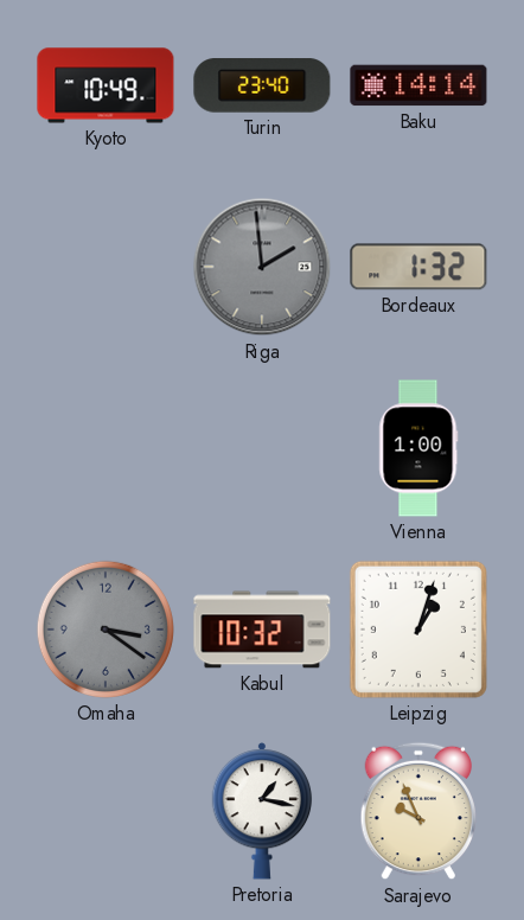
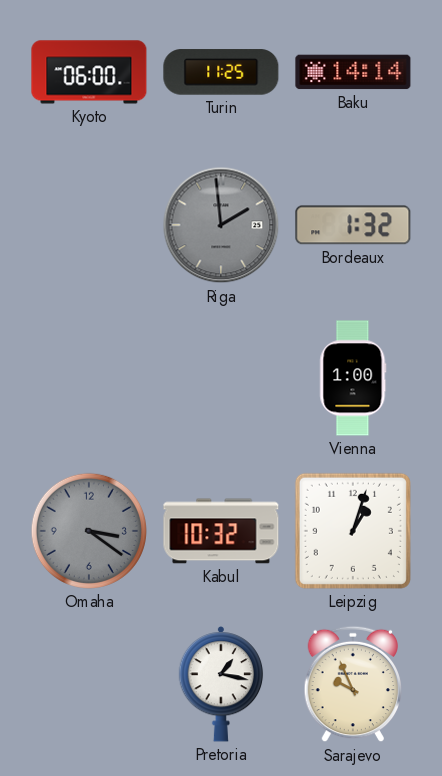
Kyoto: 10:49 -> 06:00
Turin: 23:40 -> 11:25
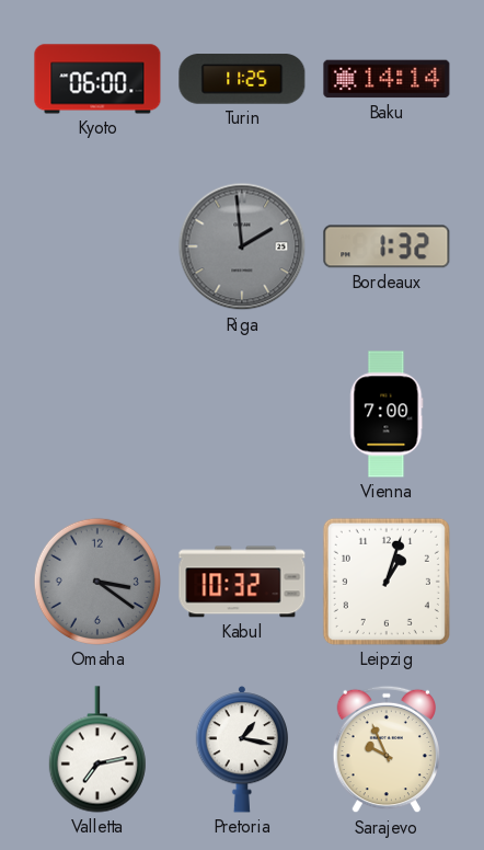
Vienna: 1:00 -> 7:00
Valletta: none -> 7:13
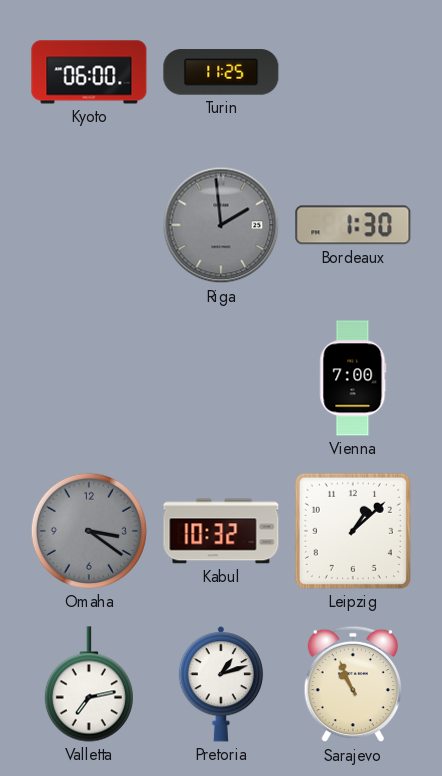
Baku: 14:14 -> none
Bordeaux: 1:32 -> 1:30
Leipzig: 1:03 -> 1:08
Pretoria: 1:17 -> 1:12
Sarajevo: 9:56 -> 10:56
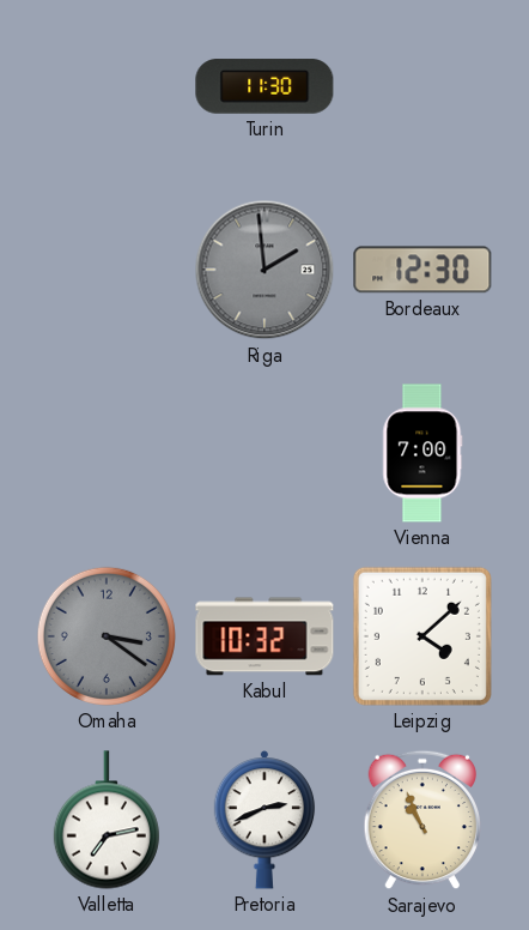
Kyoto: 06:00 -> none
Turin: 11:25 -> 11:30
Bordeaux: 1:30 -> 12:30
Leipzig: 1:08 -> 4:08
Pretoria: 1:12 -> 2:41
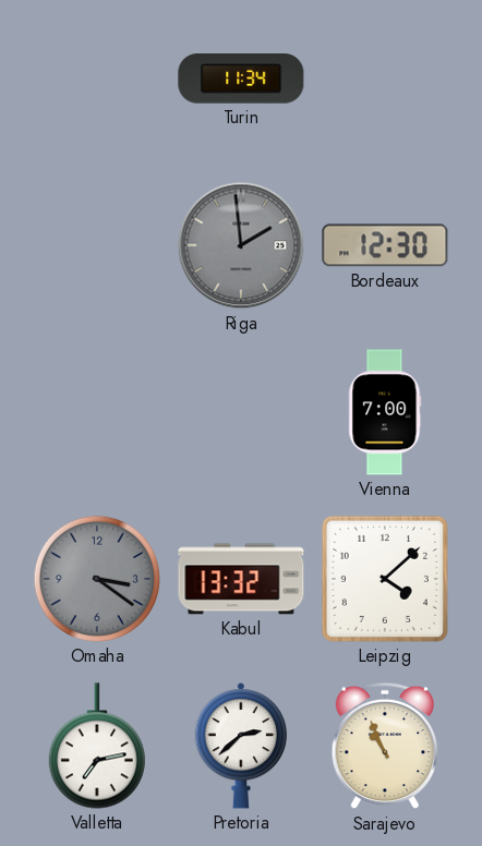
Turin: 11:30 -> 11:34
Kabul: 10:32 -> 13:32
Pretoria: 2:41 -> 2:38
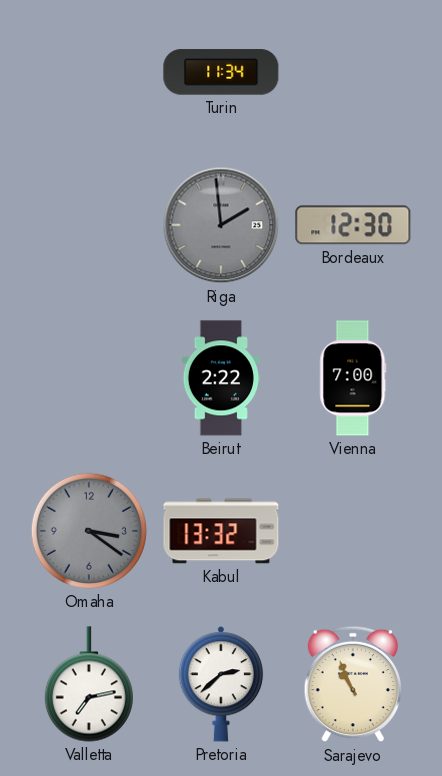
Beirut: none -> 2:22
Leipzig: 4:08 -> none
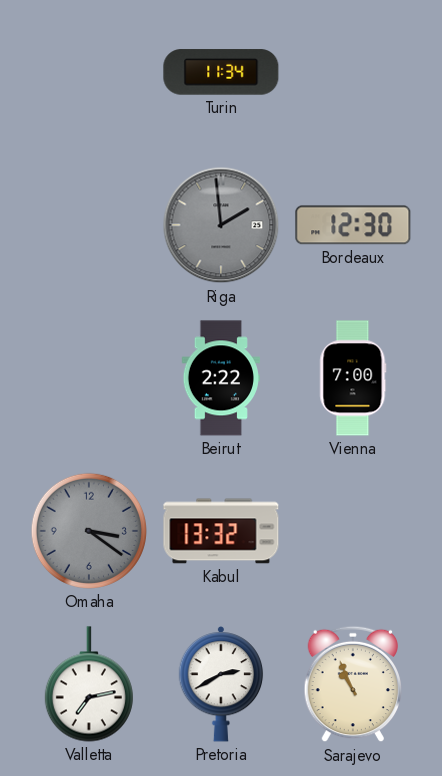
Pretoria: 2:38 -> 2:40
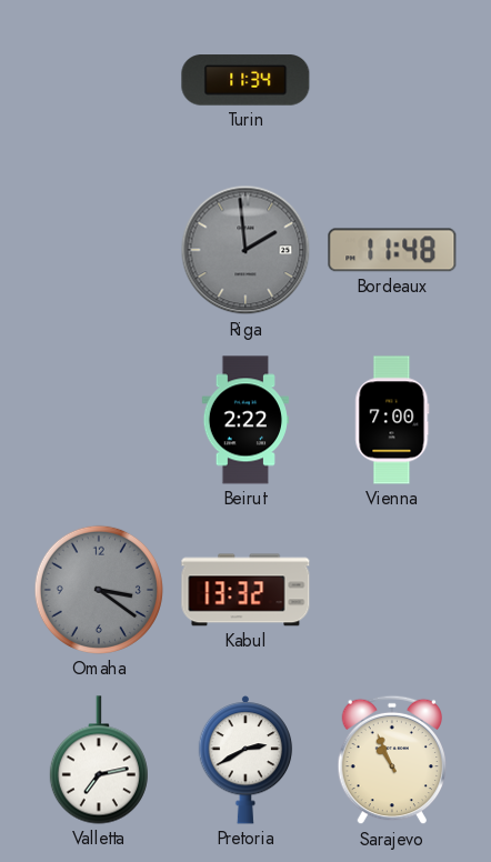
Bordeaux: 12:30 -> 11:48
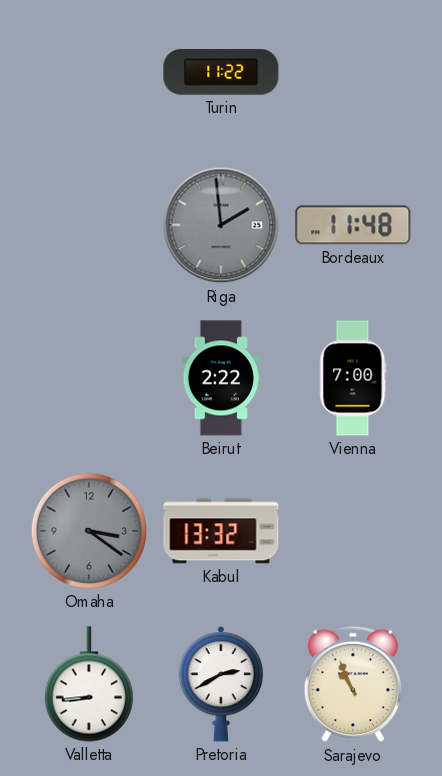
Turin: 11:34 -> 11:22
Valletta: 7:13 -> 8:44
